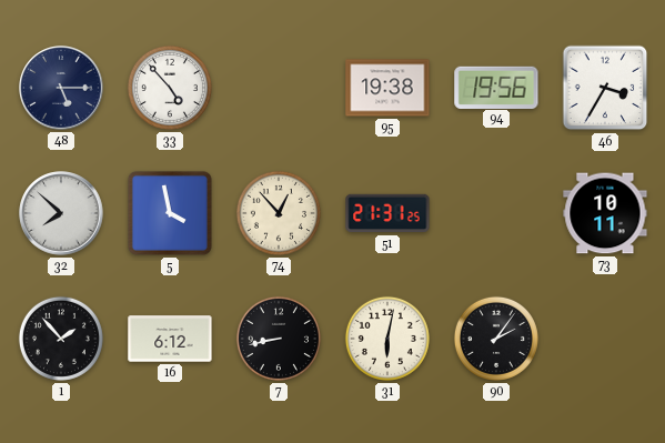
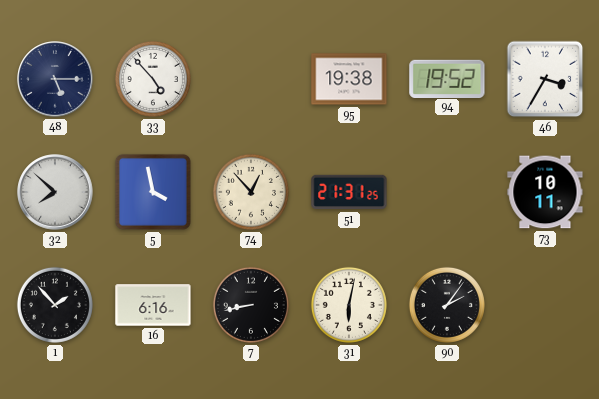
94: 19:56 -> 19:52
16: 6:12 -> 6:16
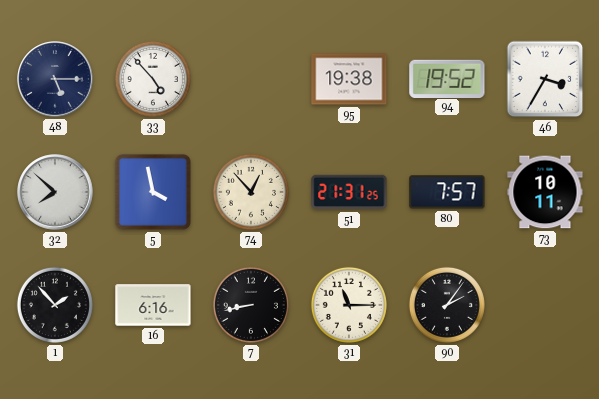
80: none -> 7:57
31: 6:02 -> 11:15
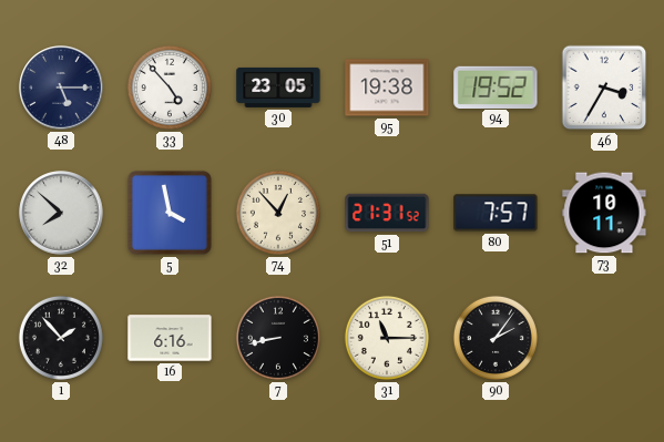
30: none -> 23:05
51: 21:31:25 -> 21:31:52
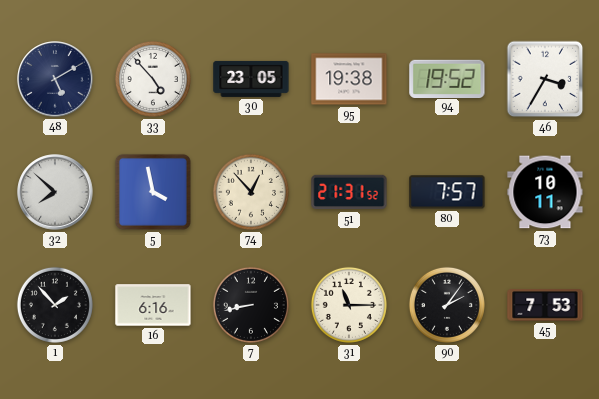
48: 5:15 -> 5:10
45: none -> 7:53
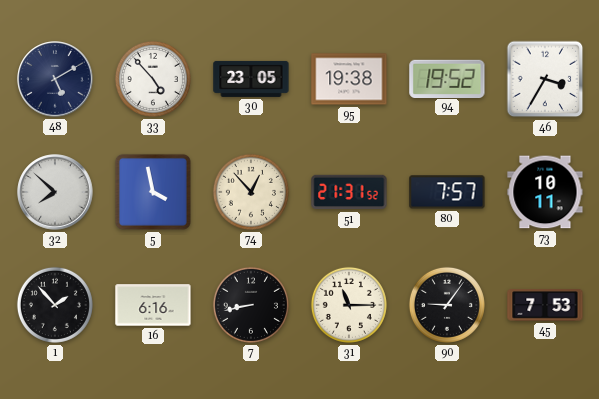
90: 2:06 -> 9:06
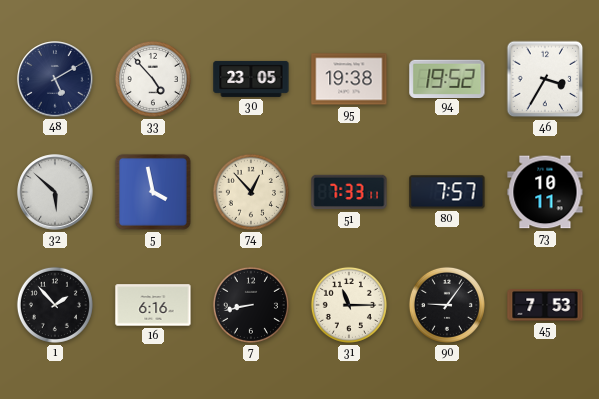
32: 7:52 -> 5:52
51: 21:31 -> 7:33
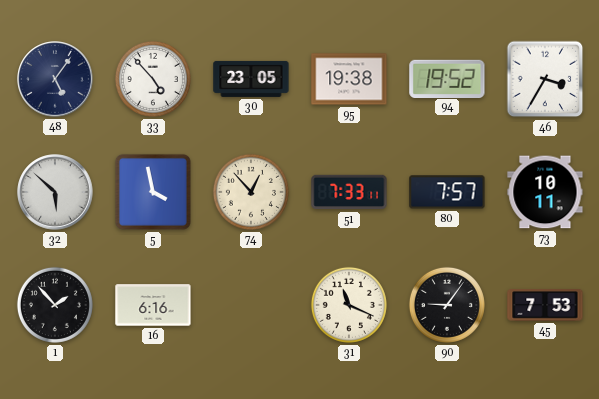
48: 5:10 -> 5:06
7: 8:43 -> none
31: 11:15 -> 11:19
